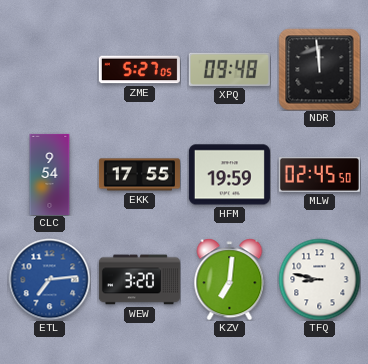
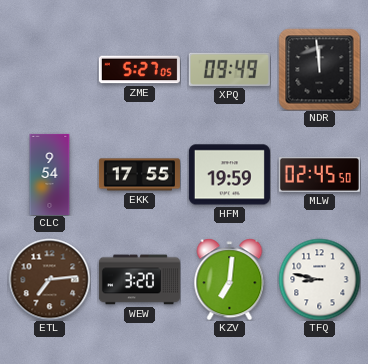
XPQ: 09:48 -> 09:49
ETL dial: blue -> brown
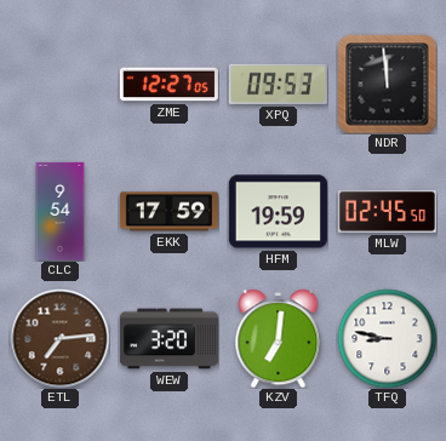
ZME: 5:27 -> 12:27
XPQ: 09:49 -> 09:53
EKK: 17:55 -> 17:59
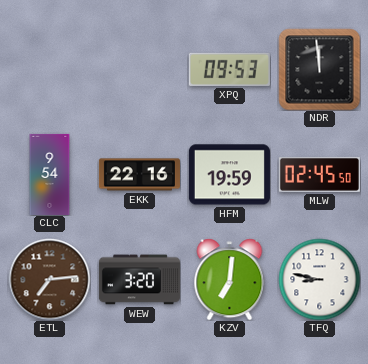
ZME: 12:27 -> none
EKK: 17:59 -> 22:16
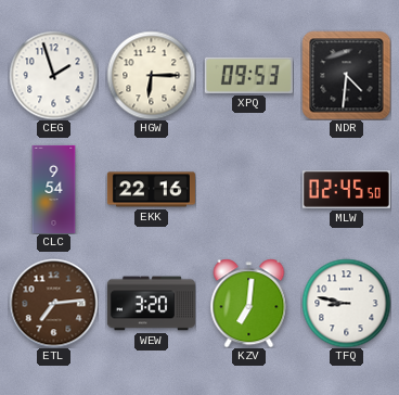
CEG: none -> 1:57
HGW: none -> 6:15
NDR: 11:59 -> 4:31
HFM: 19:59 -> none
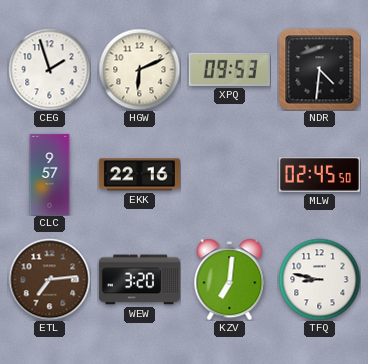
HGW: 6:15 -> 6:11
CLC: 9:54 -> 9:57
